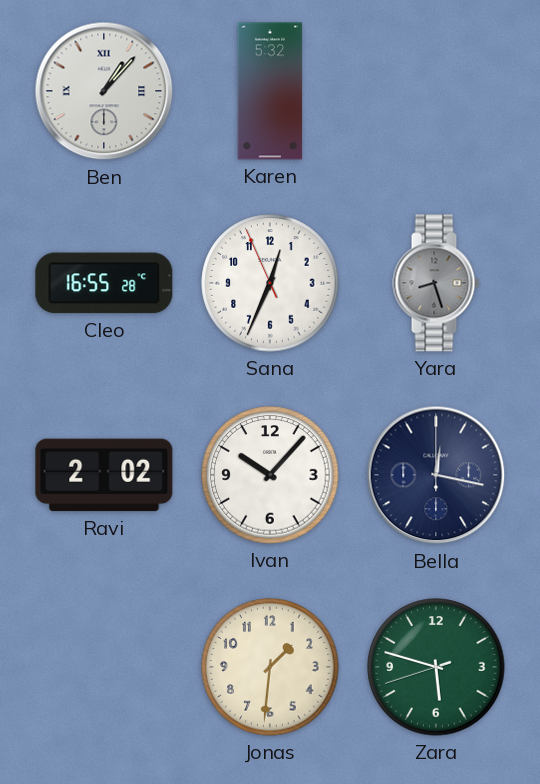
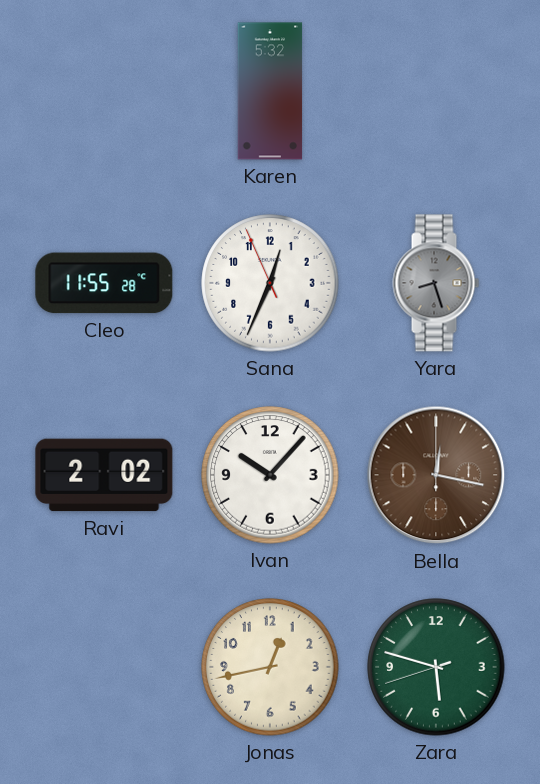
Ben: 1:07 -> none
Cleo: 16:55 -> 11:55
Bella dial: navy -> brown
Jonas: 1:31 -> 12:43
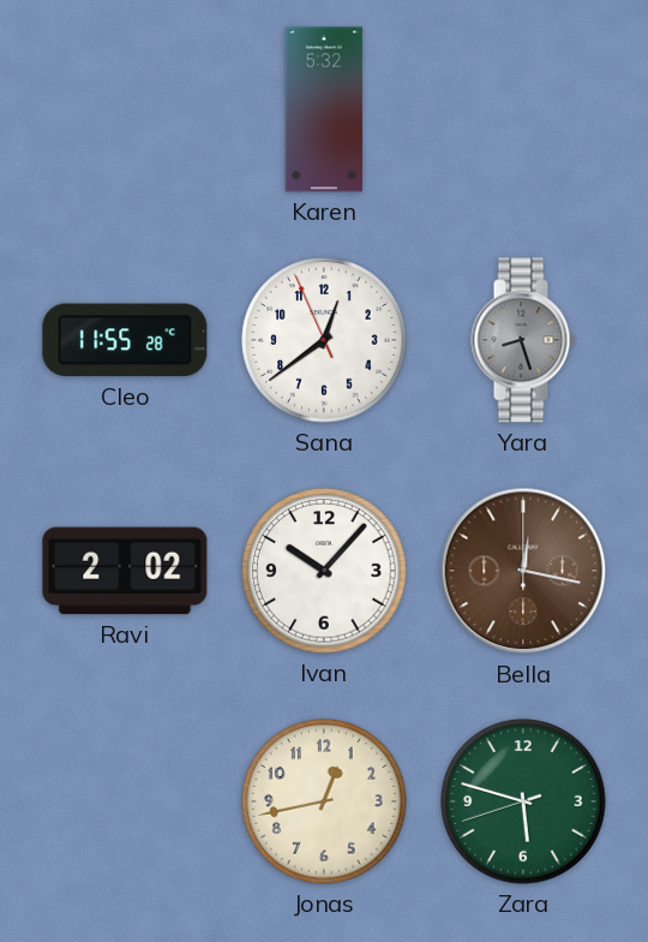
Sana: 12:33 -> 12:38
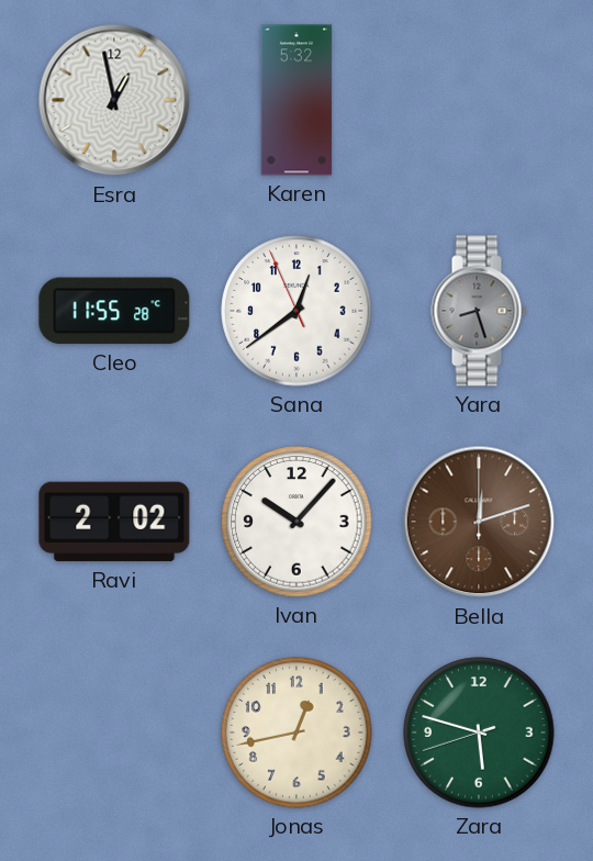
Esra: none -> 12:58
Bella: 12:17 -> 12:12
